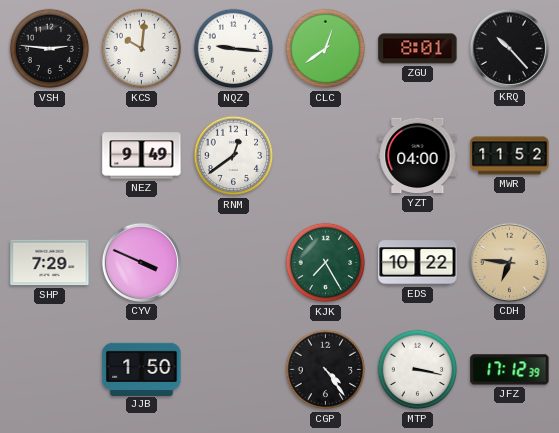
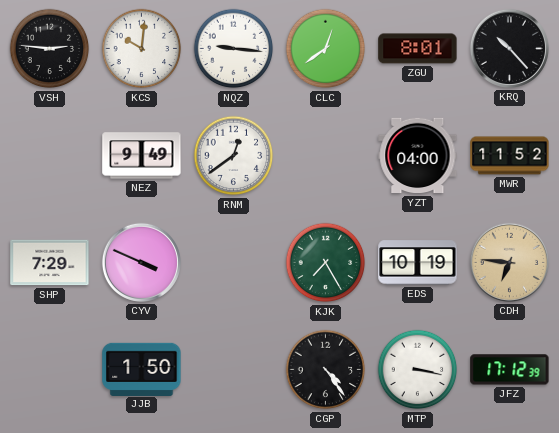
EDS: 10:22 -> 10:19
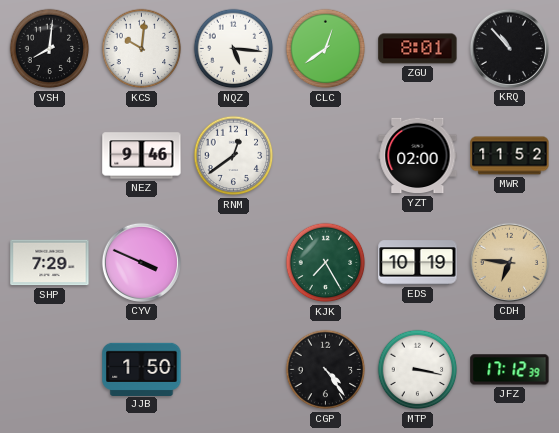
VSH: 2:46 -> 8:01
NQZ: 9:16 -> 5:16
KRQ: 10:23 -> 10:53
NEZ: 9:49 -> 9:46
YZT: 04:00 -> 02:00
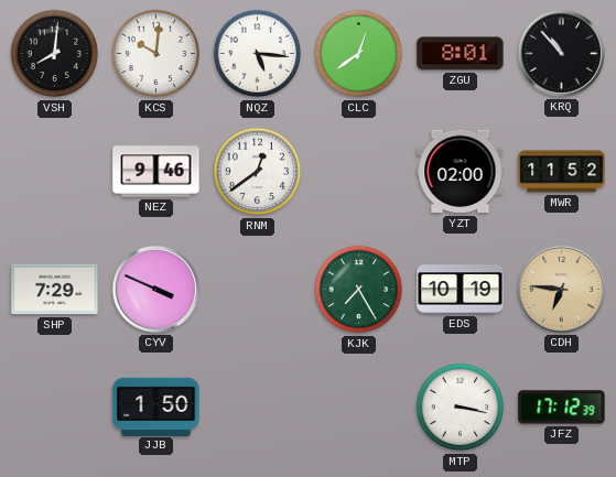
CGP: 4:24 -> none
